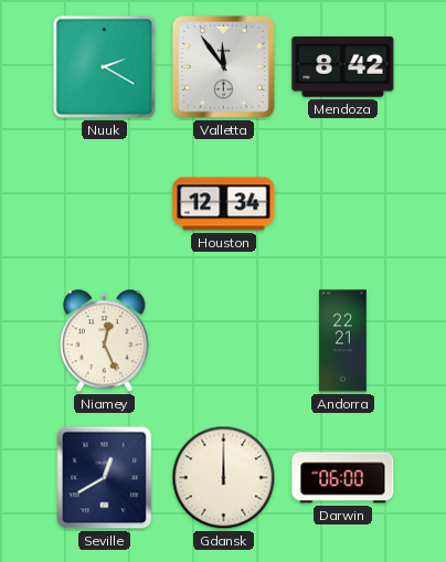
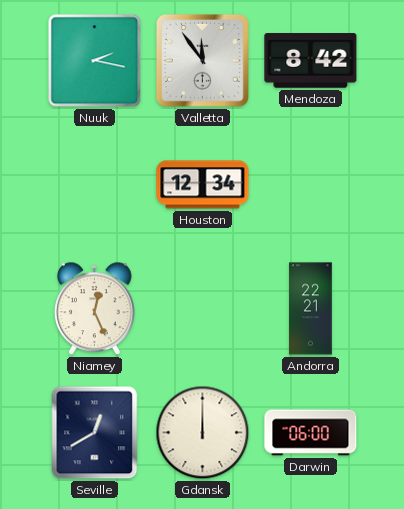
Nuuk: 2:20 -> 2:17
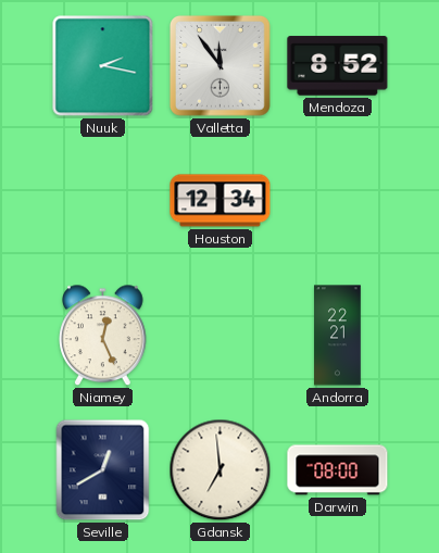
Mendoza: 8:42 -> 8:52
Gdansk: 12:00 -> 6:59
Darwin: 06:00 -> 08:00
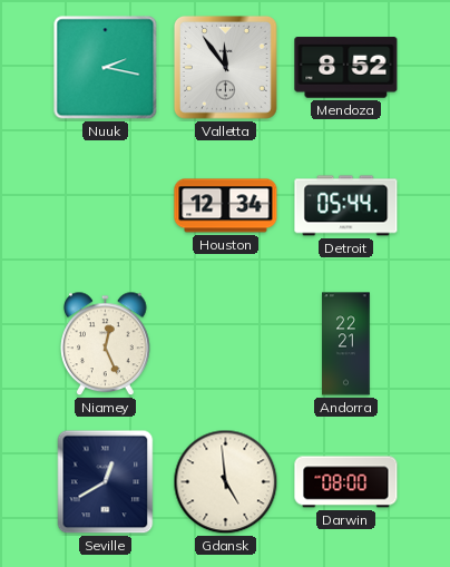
Detroit: none -> 05:44
Gdansk: 6:59 -> 4:59
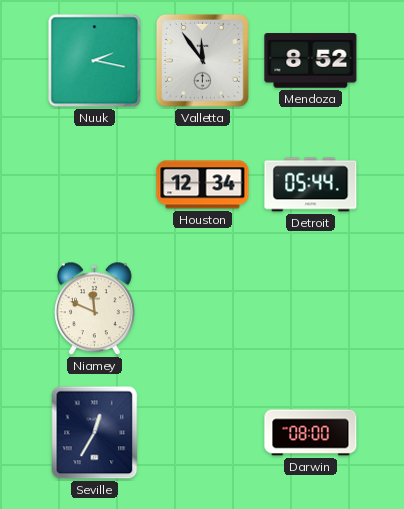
Niamey: 12:26 -> 11:49
Andorra: 22:21 -> none
Seville: 12:40 -> 12:35
Gdansk: 4:59 -> none
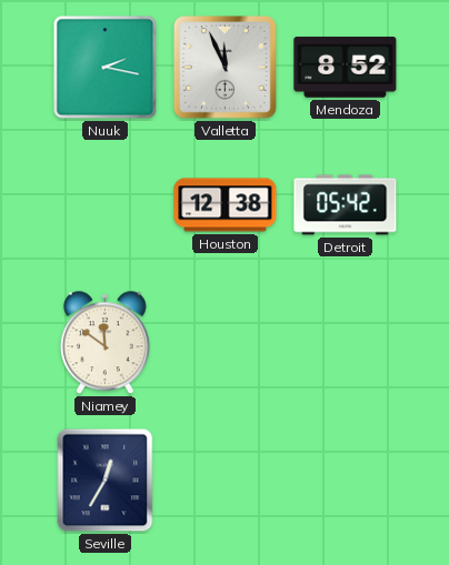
Valletta: 11:54 -> 11:56
Houston: 12:34 -> 12:38
Detroit: 05:44 -> 05:42
Niamey: 11:49 -> 11:51
Darwin: 08:00 -> none
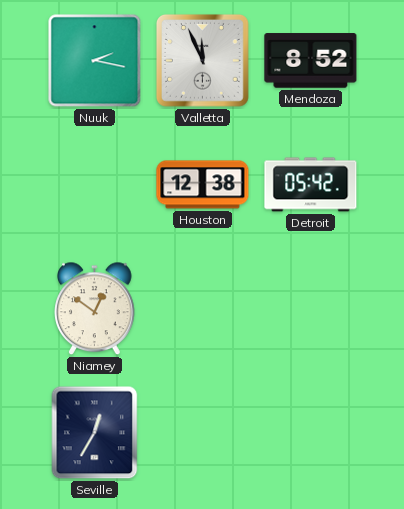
Niamey: 11:51 -> 12:51
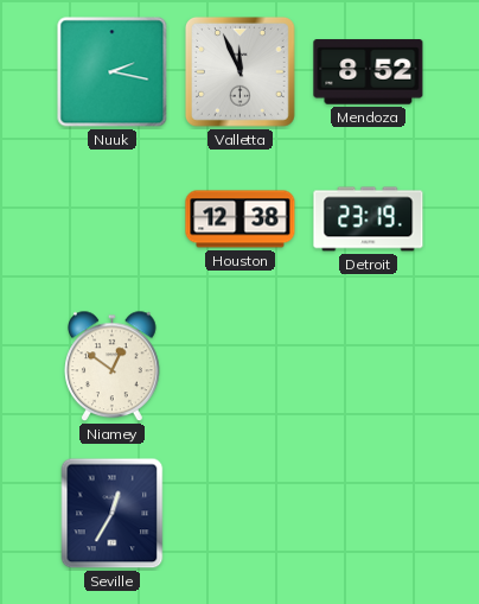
Detroit: 05:42 -> 23:19
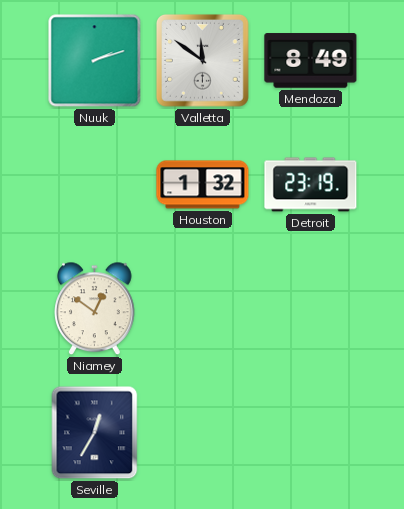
Nuuk: 2:17 -> 2:12
Valletta: 11:56 -> 11:51
Mendoza: 8:52 -> 8:49
Houston: 12:38 -> 1:32
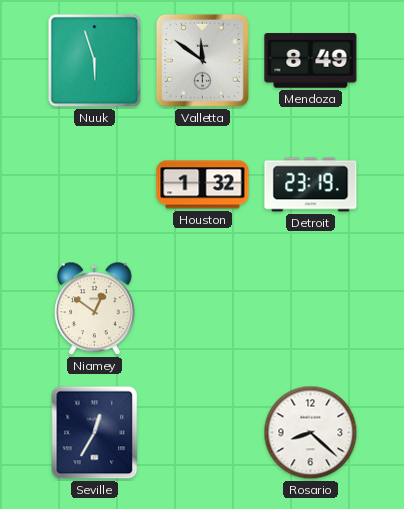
Nuuk: 2:12 -> 5:57
Rosario: none -> 8:22
